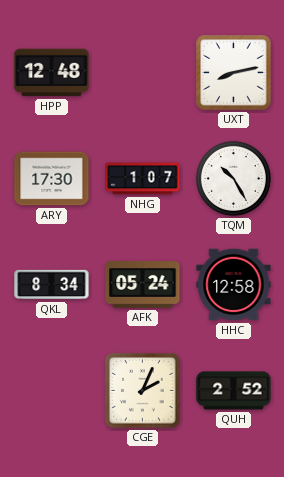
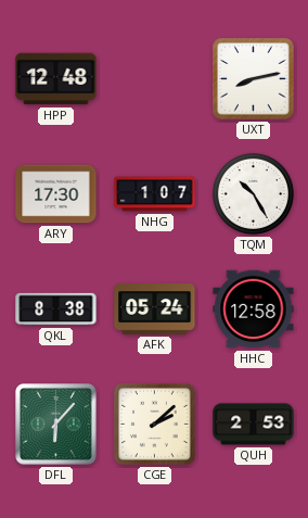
QKL: 8:34 -> 8:38
DFL: none -> 6:07
CGE: 2:04 -> 2:08
QUH: 2:52 -> 2:53
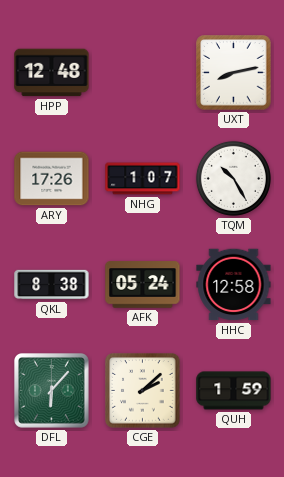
ARY: 17:30 -> 17:26
QUH: 2:53 -> 1:59
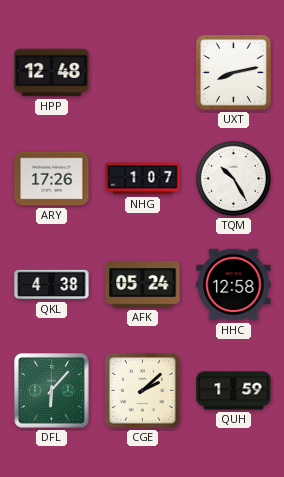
QKL: 8:38 -> 4:38
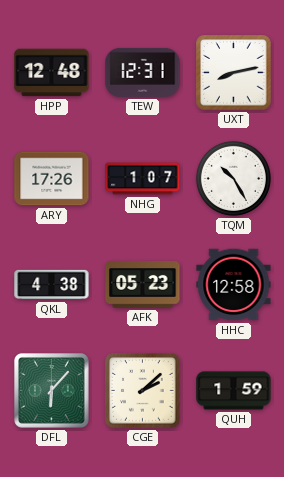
TEW: none -> 12:31
AFK: 05:24 -> 05:23
